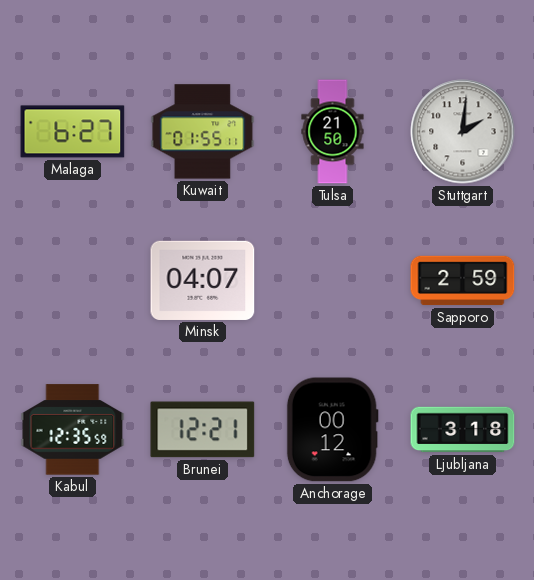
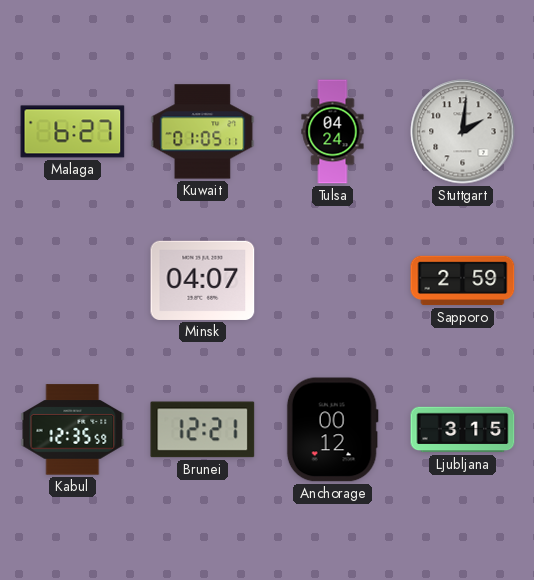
Kuwait: 01:55 -> 01:05
Tulsa: 21:50 -> 04:24
Ljubljana: 3:18 -> 3:15
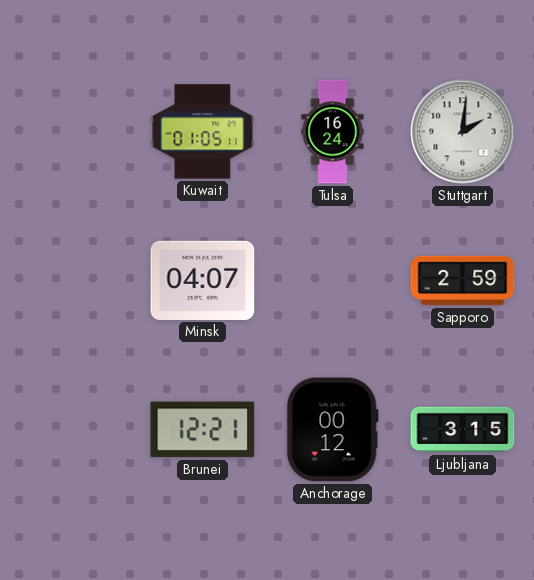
Malaga: 6:27 -> none
Tulsa: 04:24 -> 16:24
Kabul: 12:35 -> none
